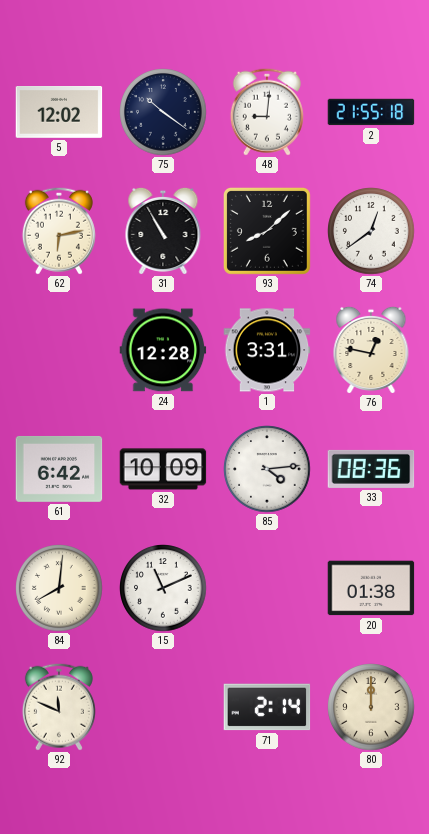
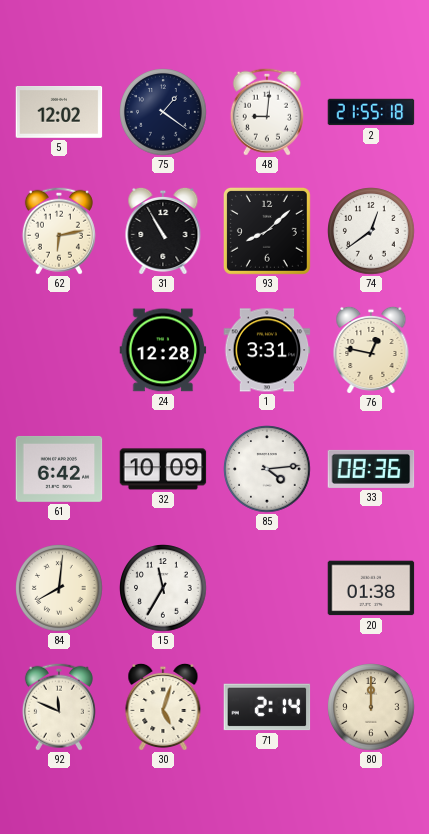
75: 10:21 -> 1:21
15: 11:11 -> 11:35
30: none -> 5:03
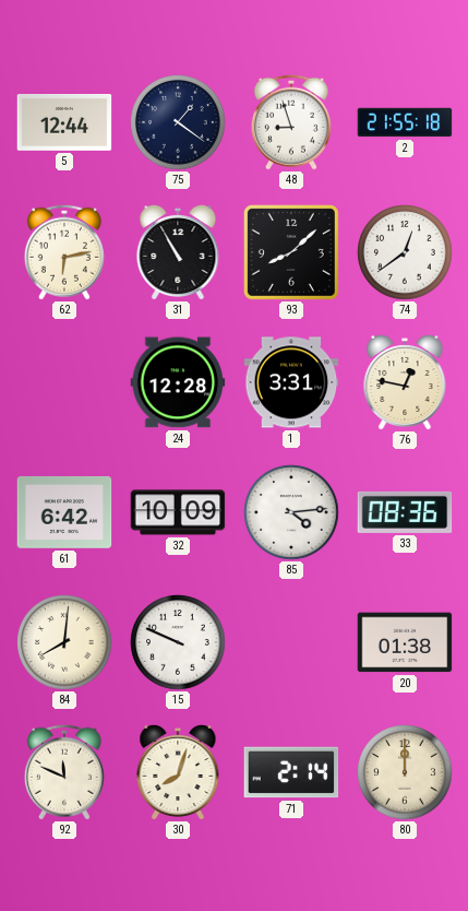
5: 12:02 -> 12:44
48: 9:01 -> 8:57
15: 11:35 -> 9:49
30: 5:03 -> 8:03
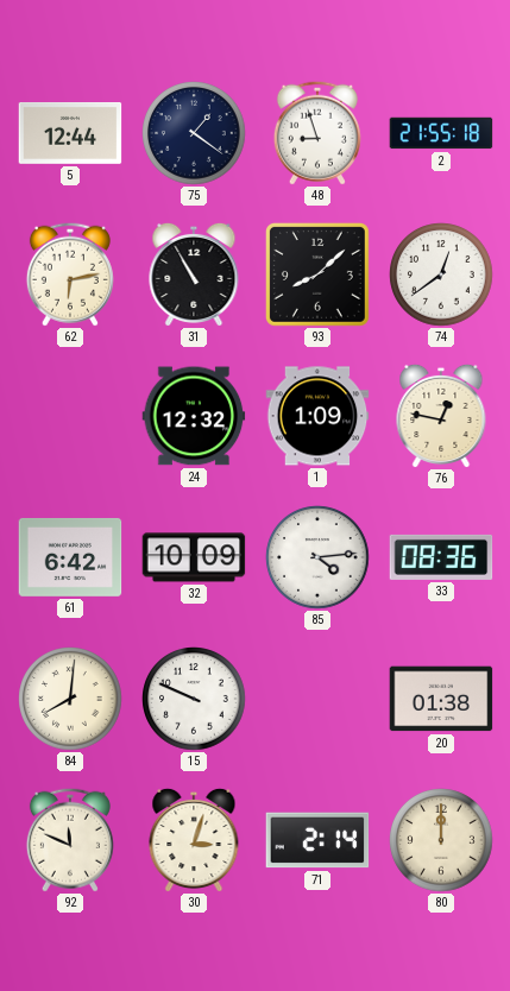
24: 12:28 -> 12:32
1: 3:31 -> 1:09
30: 8:03 -> 3:03
